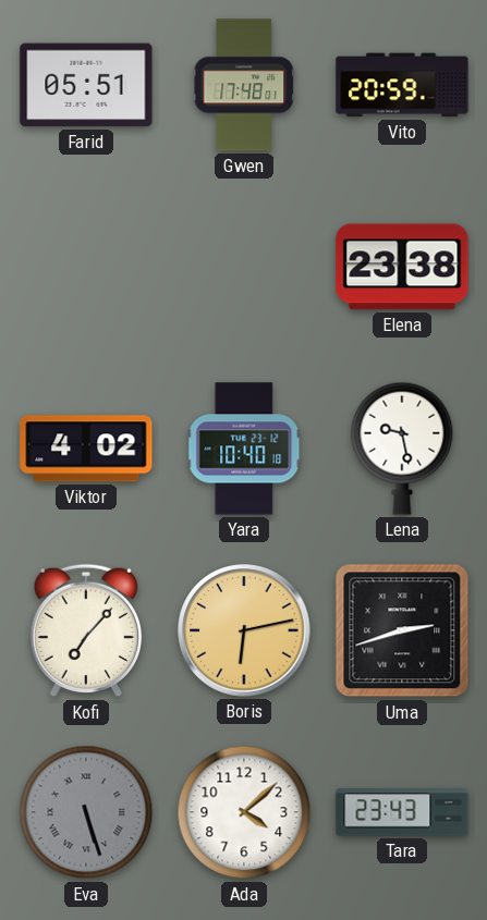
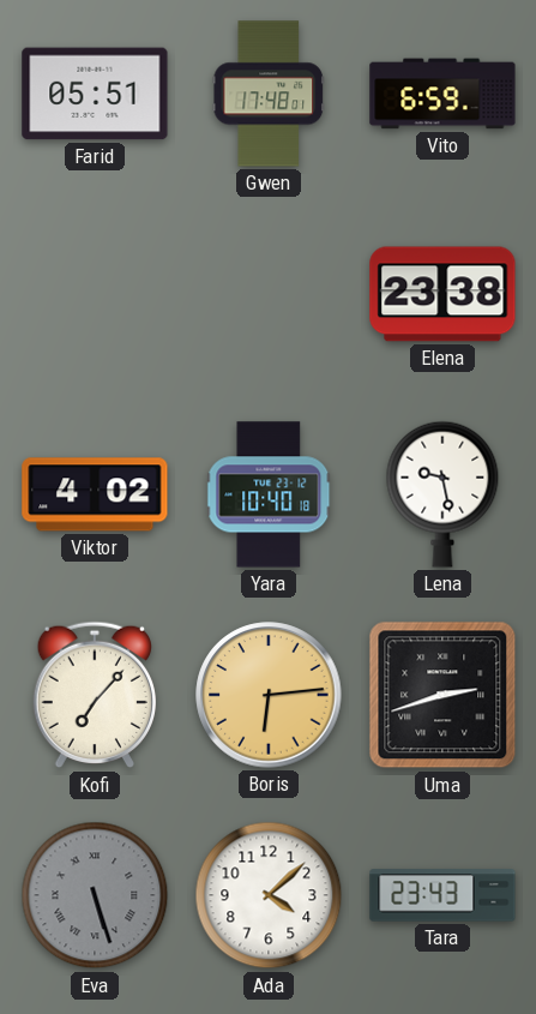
Vito: 20:59 -> 6:59
Boris: 6:13 -> 6:14
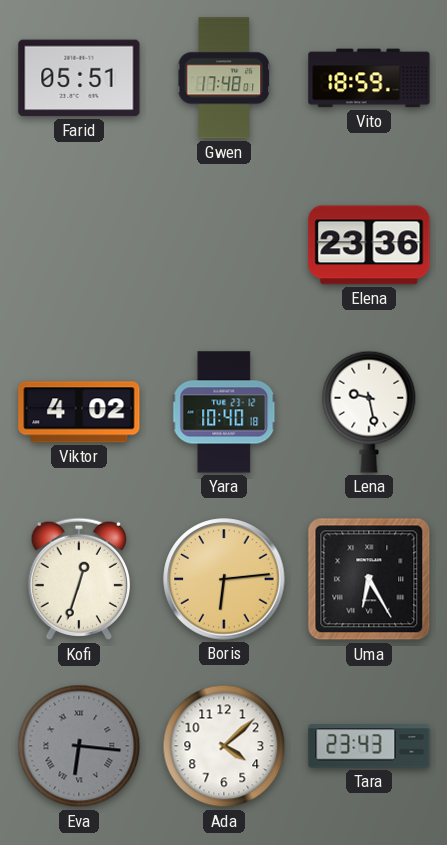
Vito: 6:59 -> 18:59
Elena: 23:38 -> 23:36
Kofi: 7:07 -> 12:33
Uma: 2:42 -> 6:25
Eva: 5:27 -> 6:16
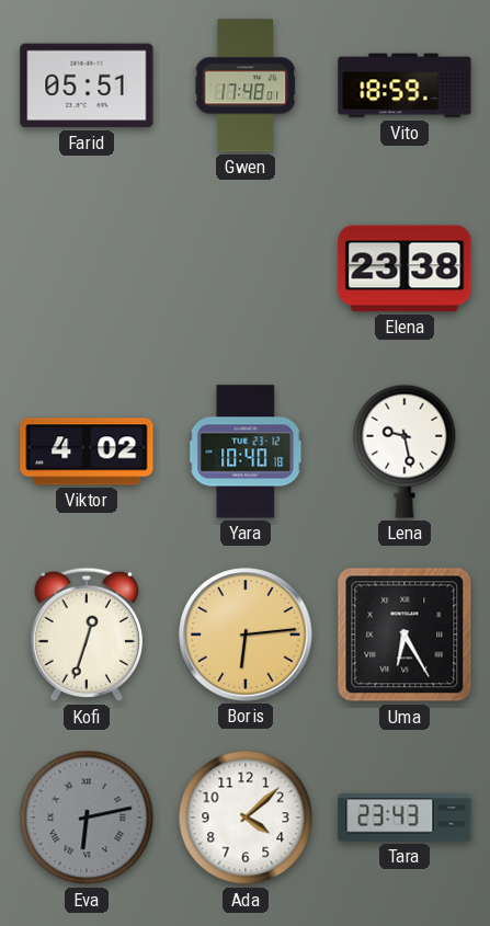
Elena: 23:36 -> 23:38
Eva: 6:16 -> 6:13
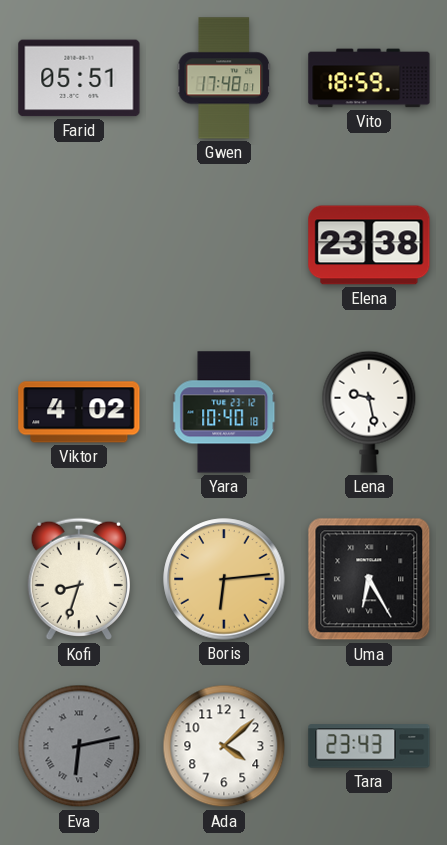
Kofi: 12:33 -> 8:33
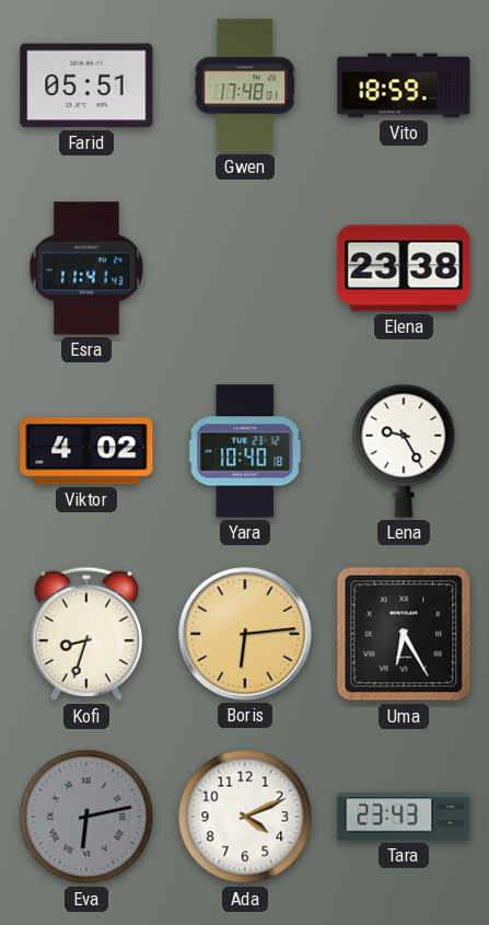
Esra: none -> 11:41
Lena: 9:28 -> 9:25
Ada: 4:08 -> 4:11
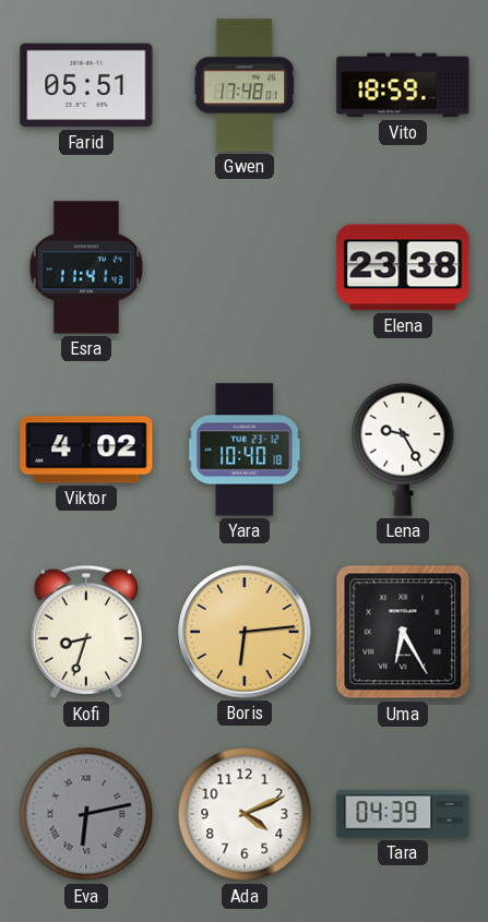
Tara: 23:43 -> 04:39
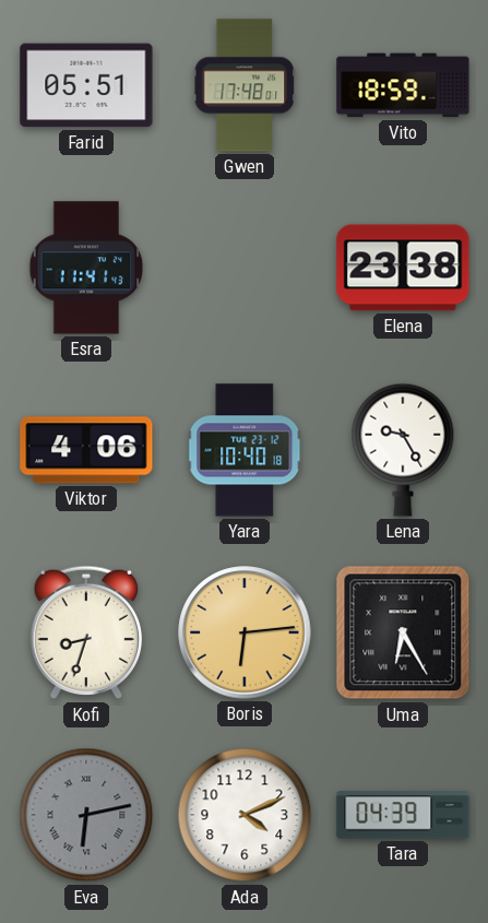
Viktor: 4:02 -> 4:06
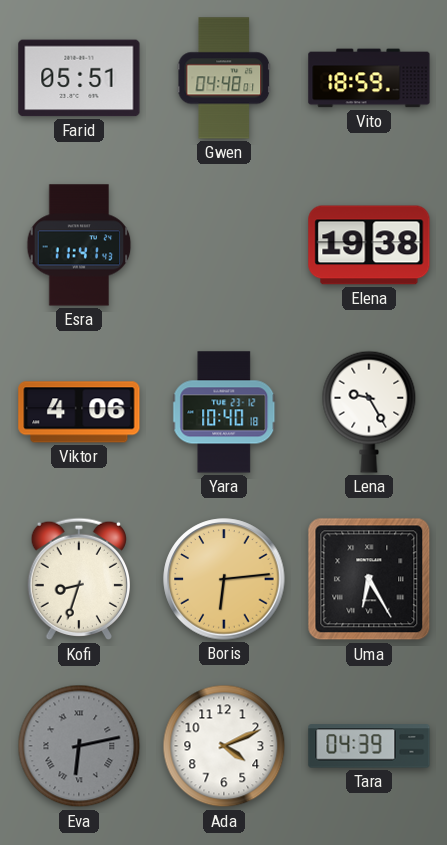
Gwen: 17:48 -> 04:48
Elena: 23:38 -> 19:38
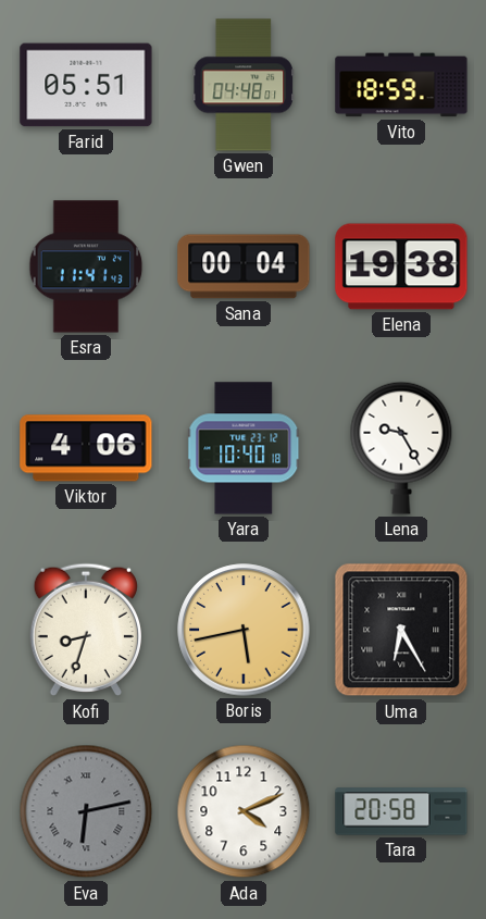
Sana: none -> 00:04
Boris: 6:14 -> 5:43
Tara: 04:39 -> 20:58
